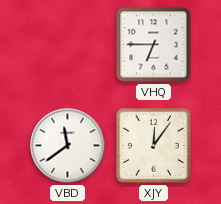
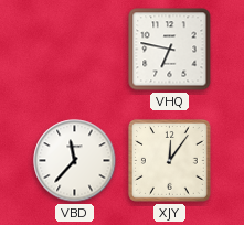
VHQ: 6:45 -> 6:47
VBD: 11:39 -> 11:37
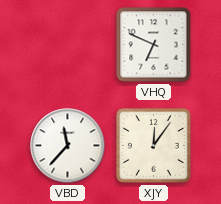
VHQ: 6:47 -> 6:49
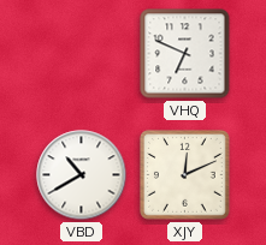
VBD: 11:37 -> 10:40
XJY: 12:06 -> 12:11
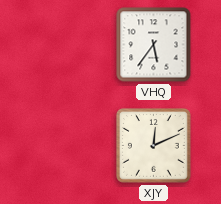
VHQ: 6:49 -> 5:36
VBD: 10:40 -> none
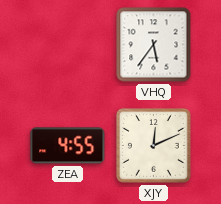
ZEA: none -> 4:55
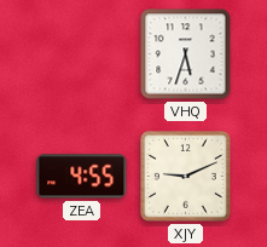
VHQ: 5:36 -> 5:33
XJY: 12:11 -> 9:11
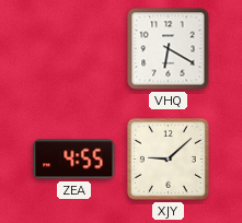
VHQ: 5:33 -> 6:20
XJY: 9:11 -> 9:08
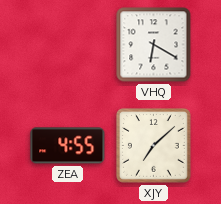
XJY: 9:08 -> 7:08
